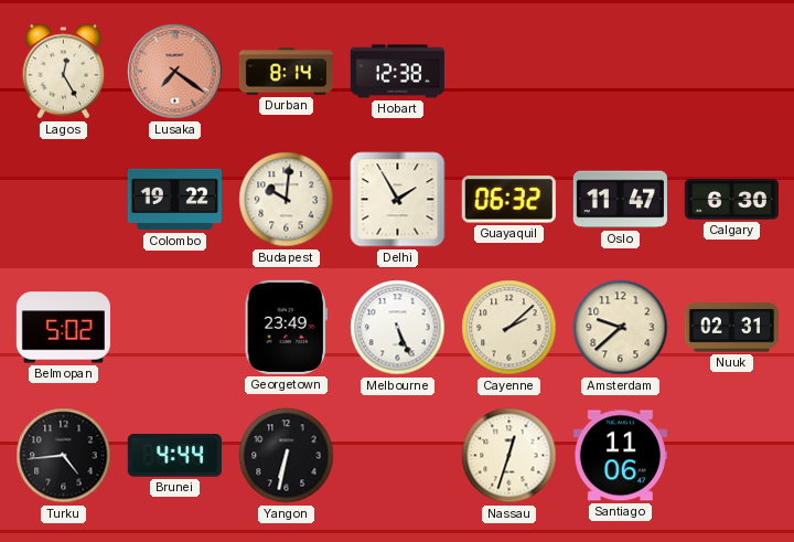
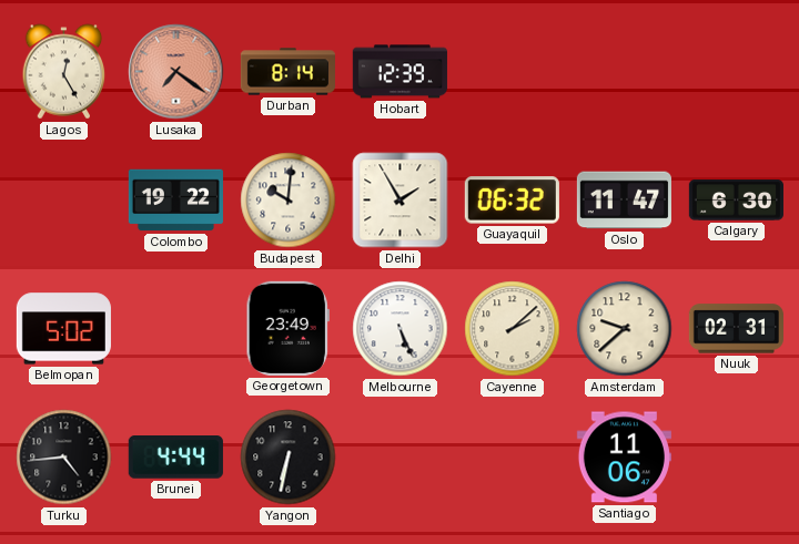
Hobart: 12:38 -> 12:39
Nassau: 12:33 -> none
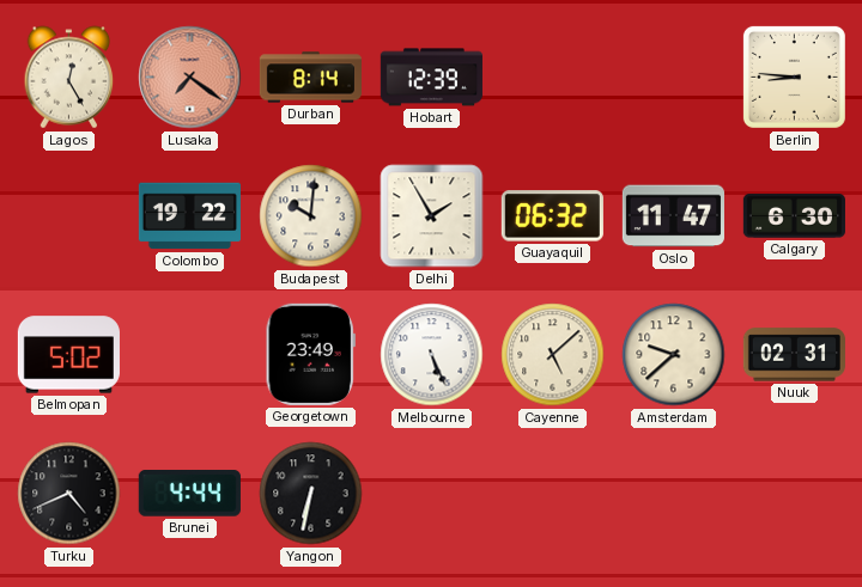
Berlin: none -> 8:46
Cayenne: 2:08 -> 5:08
Turku: 4:44 -> 4:41
Santiago: 11:06 -> none
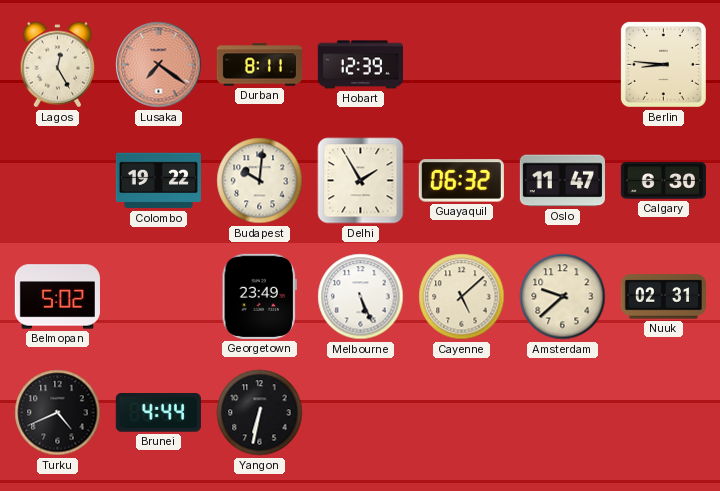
Durban: 8:14 -> 8:11
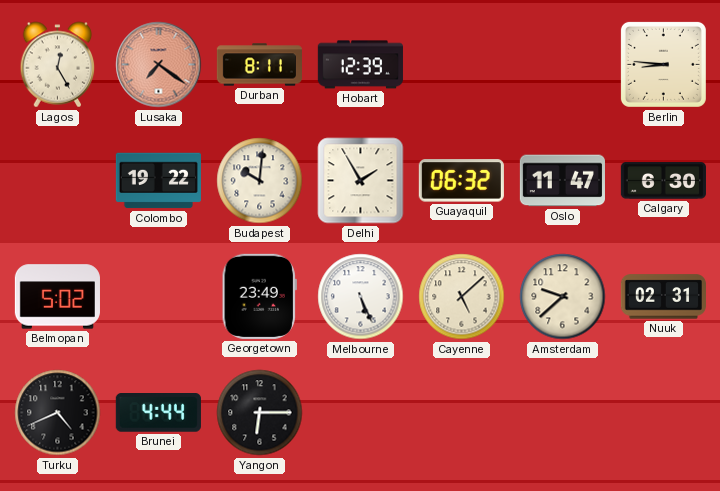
Yangon: 6:32 -> 6:15
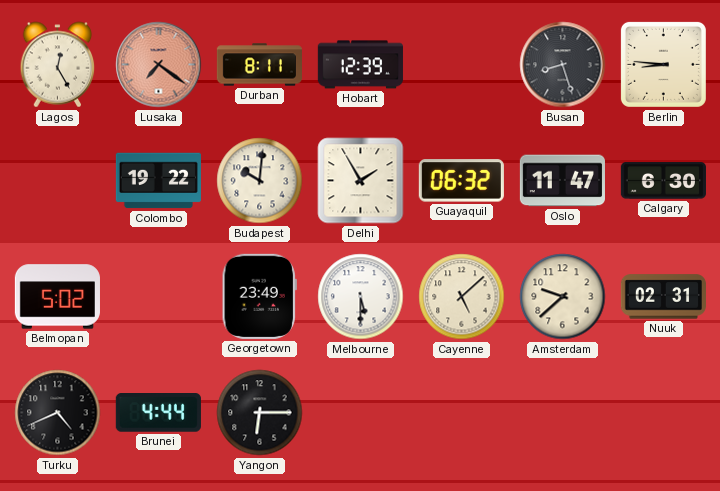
Busan: none -> 8:27
Melbourne: 5:26 -> 5:30
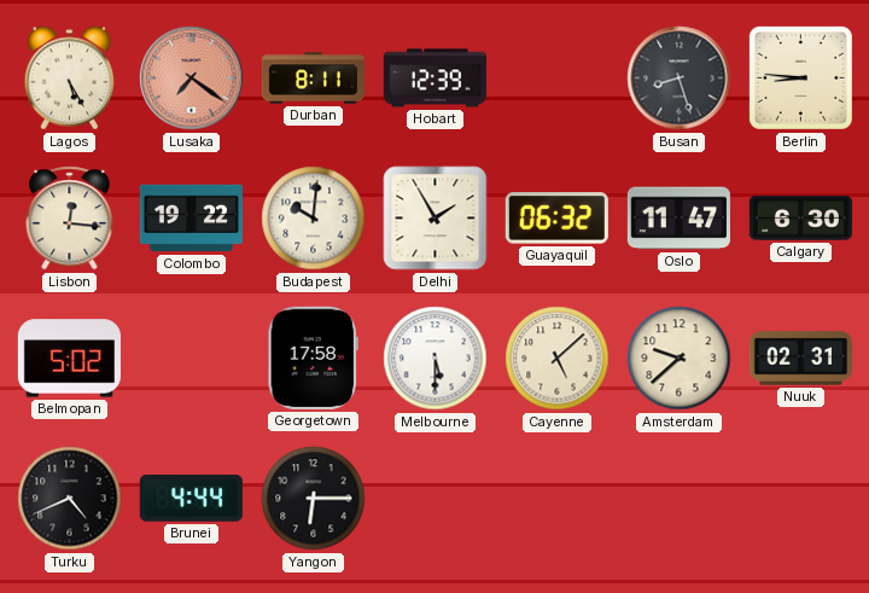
Lagos: 12:25 -> 5:25
Lisbon: none -> 12:16
Georgetown: 23:49 -> 17:58
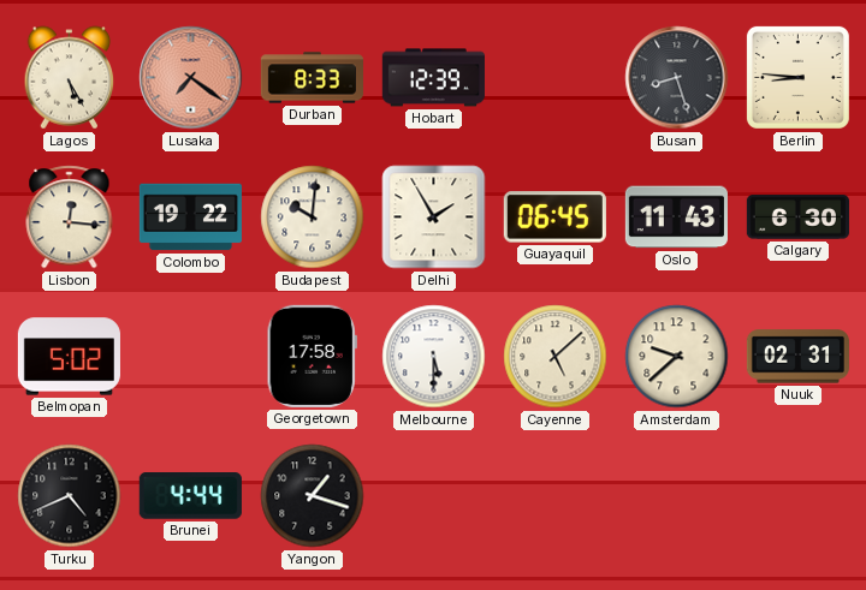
Durban: 8:11 -> 8:33
Guayaquil: 06:32 -> 06:45
Oslo: 11:47 -> 11:43
Yangon: 6:15 -> 1:18
